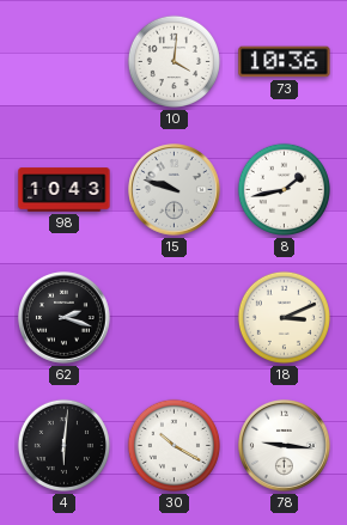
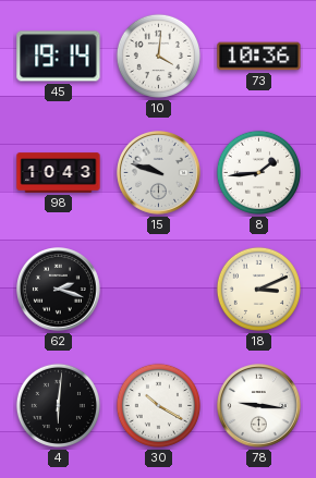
45: none -> 19:14
8: 1:43 -> 1:44
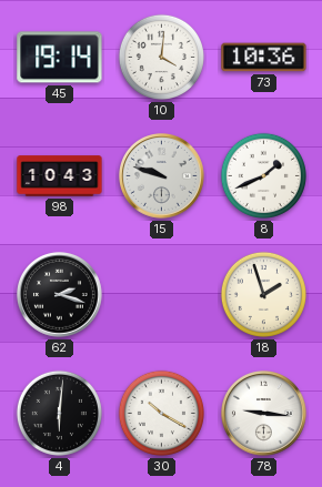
8: 1:44 -> 1:41
18: 3:11 -> 1:57
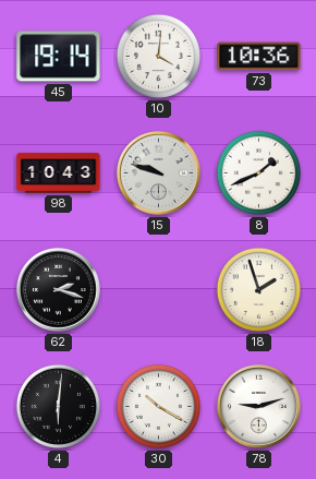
78: 9:16 -> 9:12
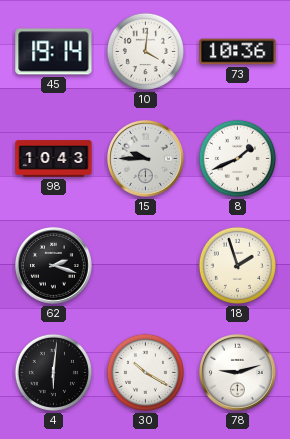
15: 9:48 -> 9:45
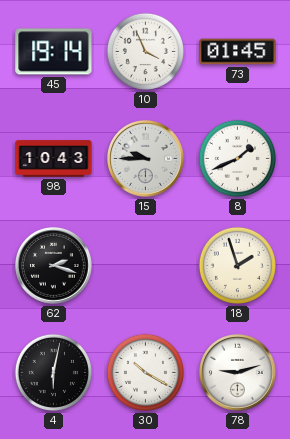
10: 4:01 -> 3:56
73: 10:36 -> 01:45
4: 6:01 -> 6:02
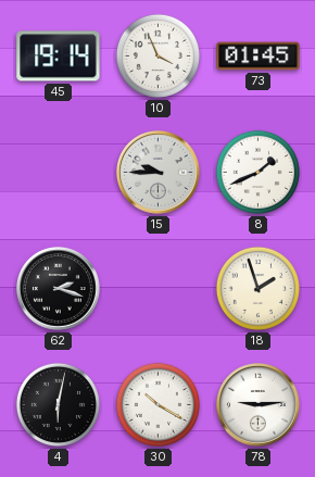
98: 10:43 -> none
78: 9:12 -> 9:14
